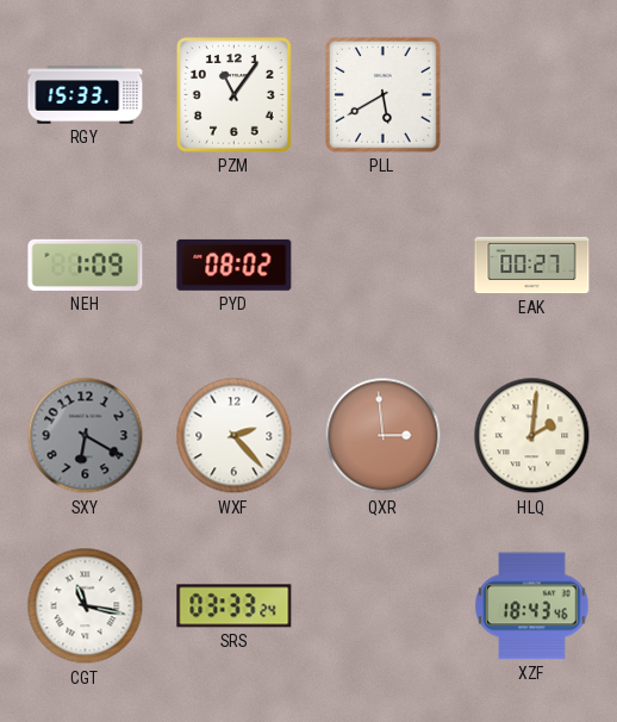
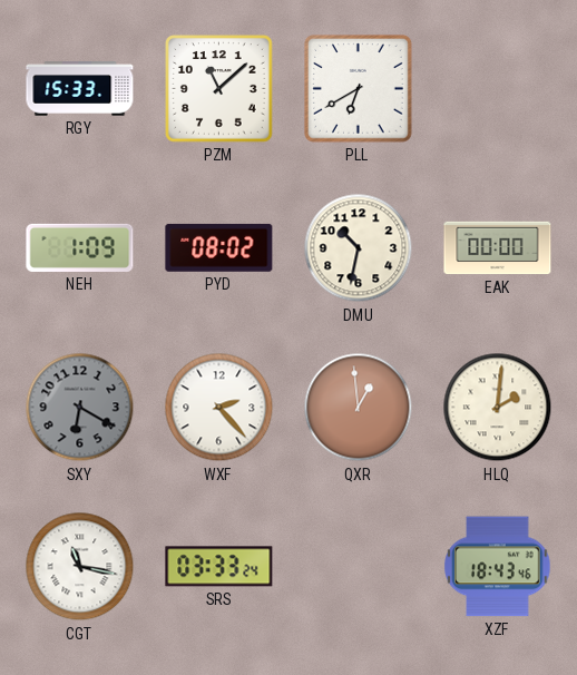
PZM: 11:06 -> 11:08
PLL: 5:40 -> 6:40
DMU: none -> 10:32
EAK: 00:27 -> 00:00
QXR: 2:59 -> 12:59
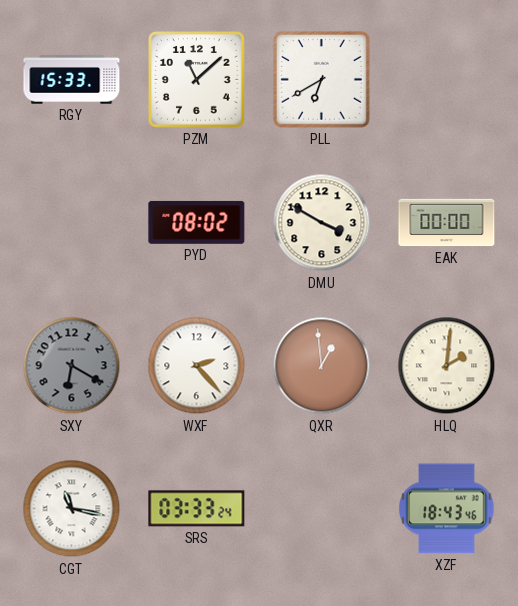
NEH: 1:09 -> none
DMU: 10:32 -> 3:50
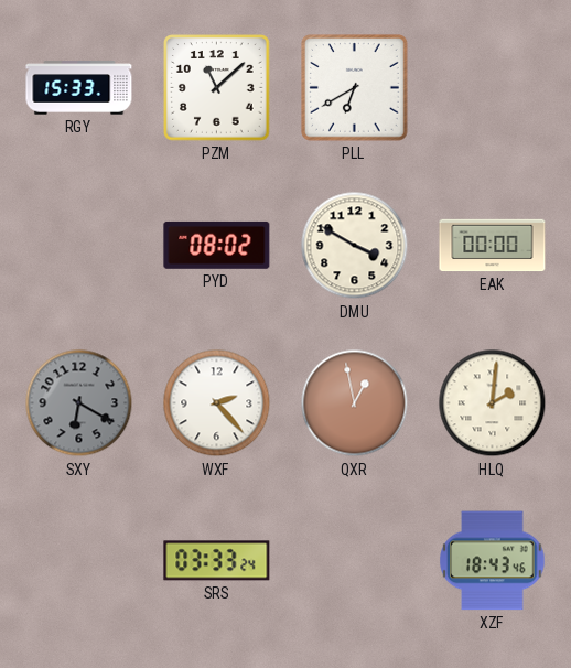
QXR: 12:59 -> 12:58
CGT: 11:17 -> none
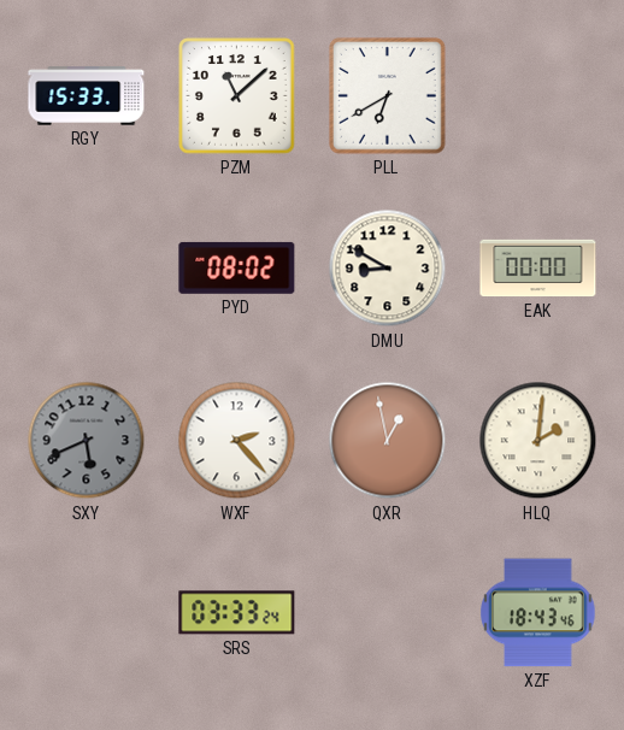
DMU: 3:50 -> 8:50
SXY: 6:20 -> 5:41
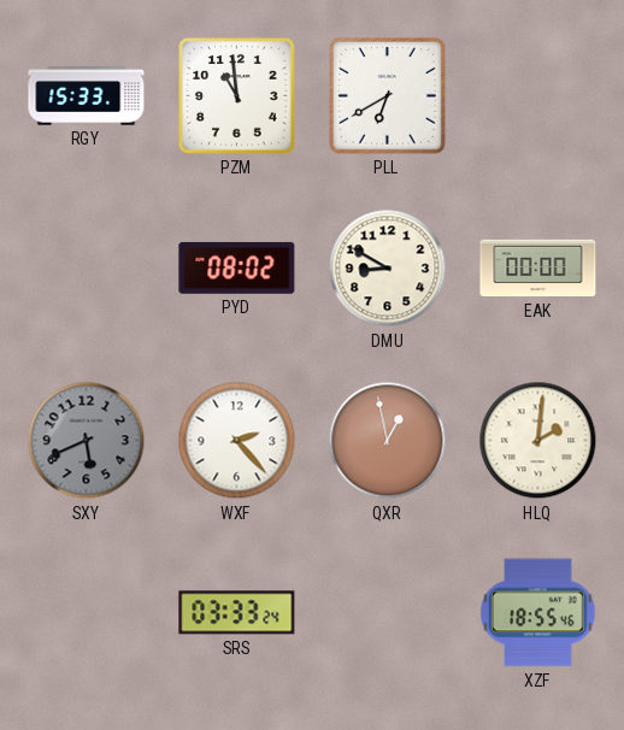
PZM: 11:08 -> 10:59
XZF: 18:43 -> 18:55
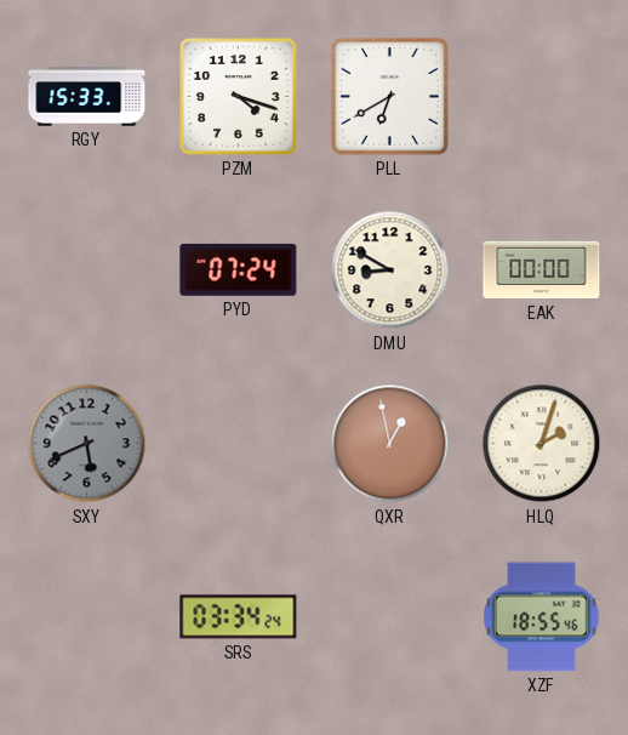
PZM: 10:59 -> 4:18
PYD: 08:02 -> 07:24
WXF: 2:23 -> none
HLQ: 2:01 -> 2:03
SRS: 03:33 -> 03:34
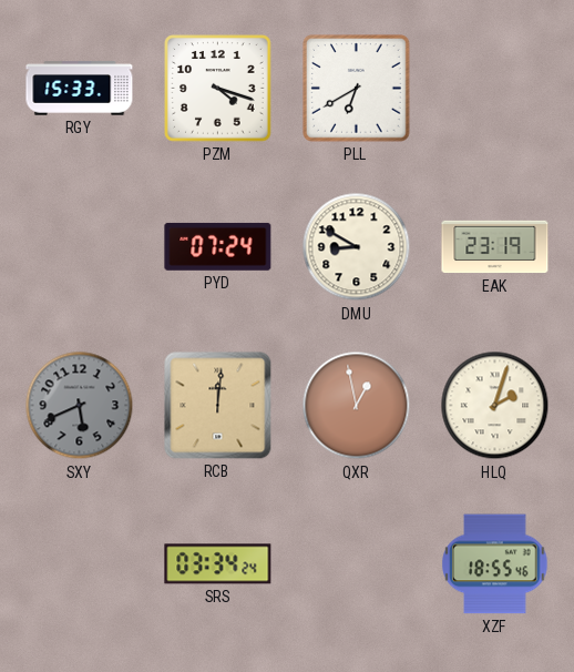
EAK: 00:00 -> 23:19
RCB: none -> 12:01
